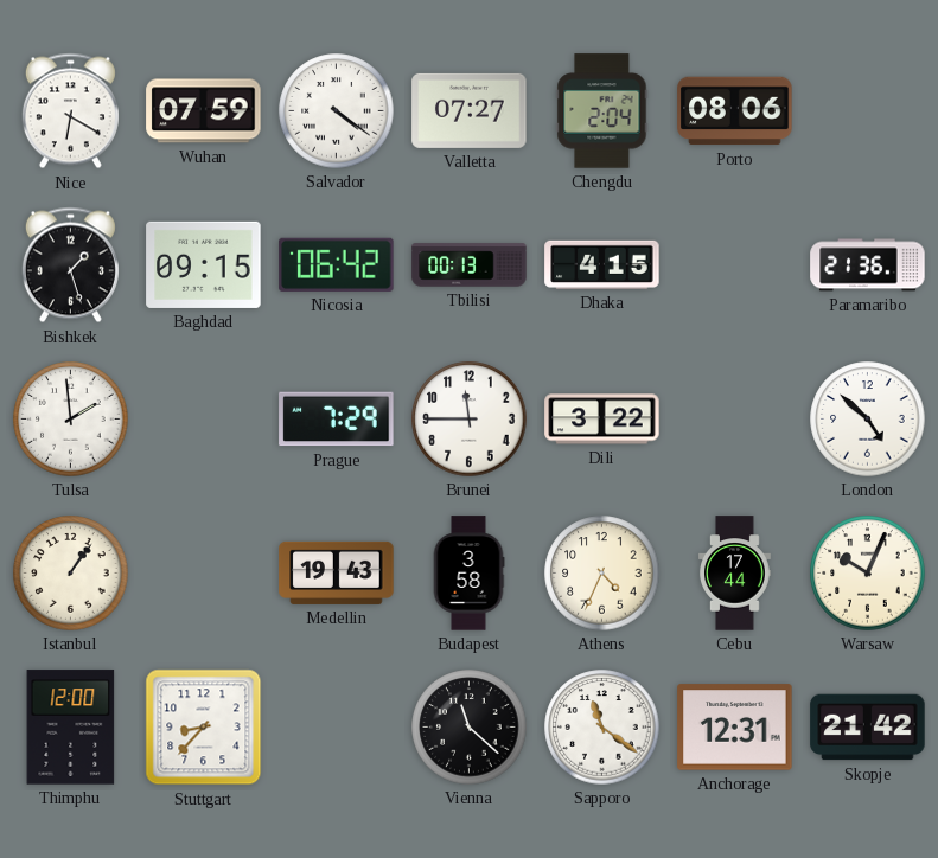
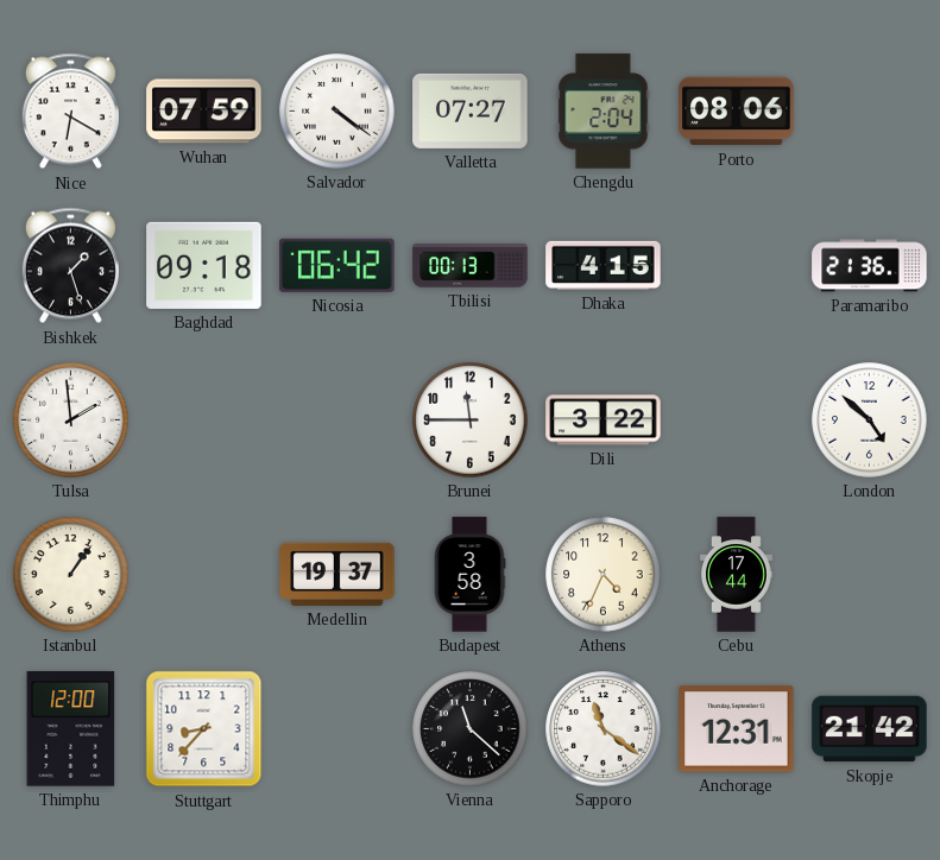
Baghdad: 09:15 -> 09:18
Prague: 7:29 -> none
Medellin: 19:43 -> 19:37
Warsaw: 10:04 -> none
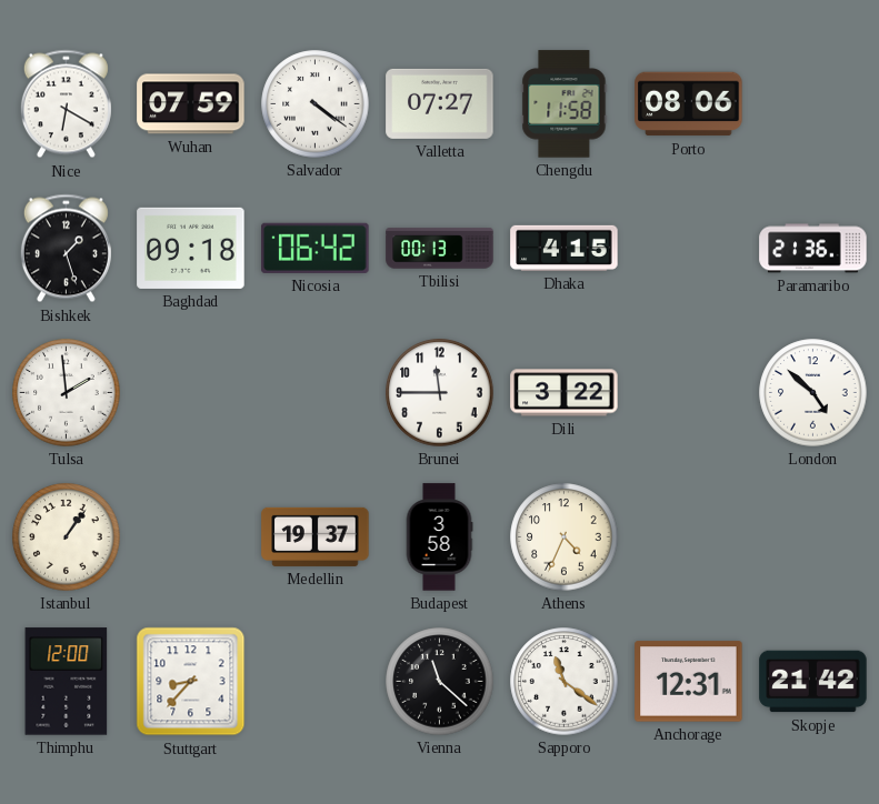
Chengdu: 2:04 -> 11:58
Cebu: 17:44 -> none
